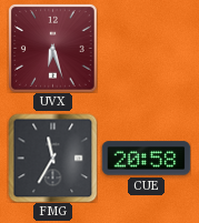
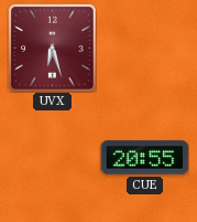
FMG: 11:35 -> none
CUE: 20:58 -> 20:55
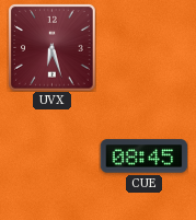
CUE: 20:55 -> 08:45
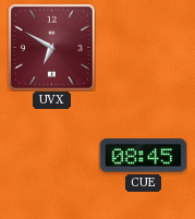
UVX: 6:27 -> 6:50
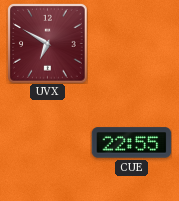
CUE: 08:45 -> 22:55
